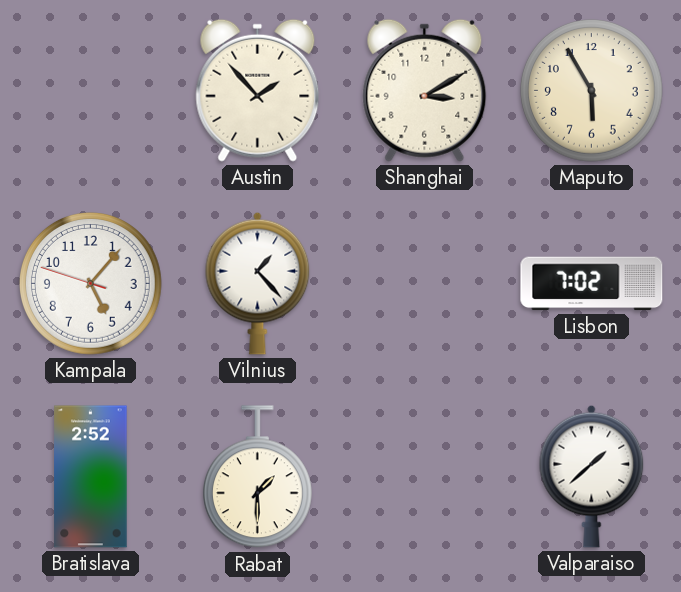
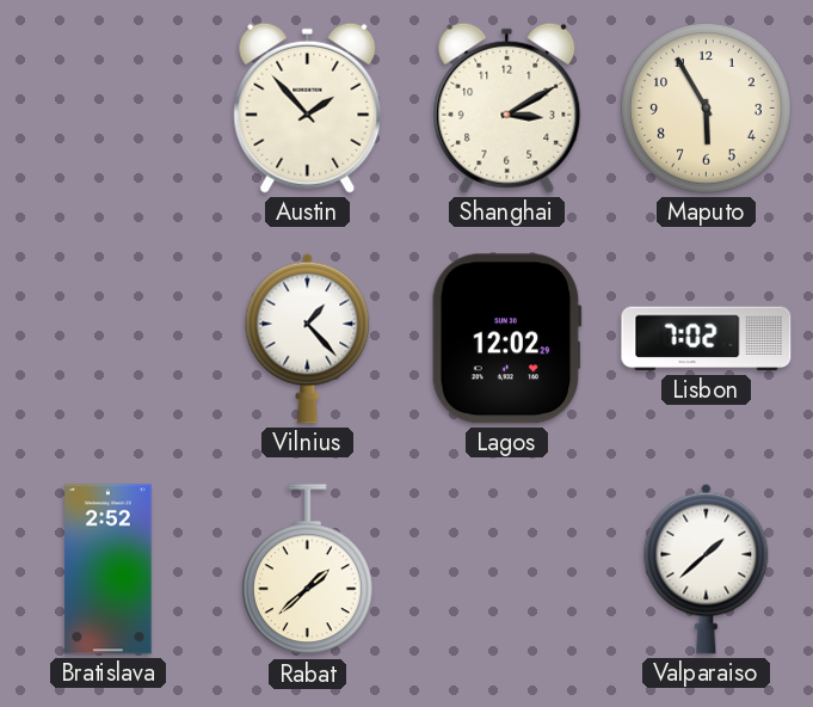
Kampala: 5:06 -> none
Lagos: none -> 12:02
Rabat: 1:30 -> 1:38
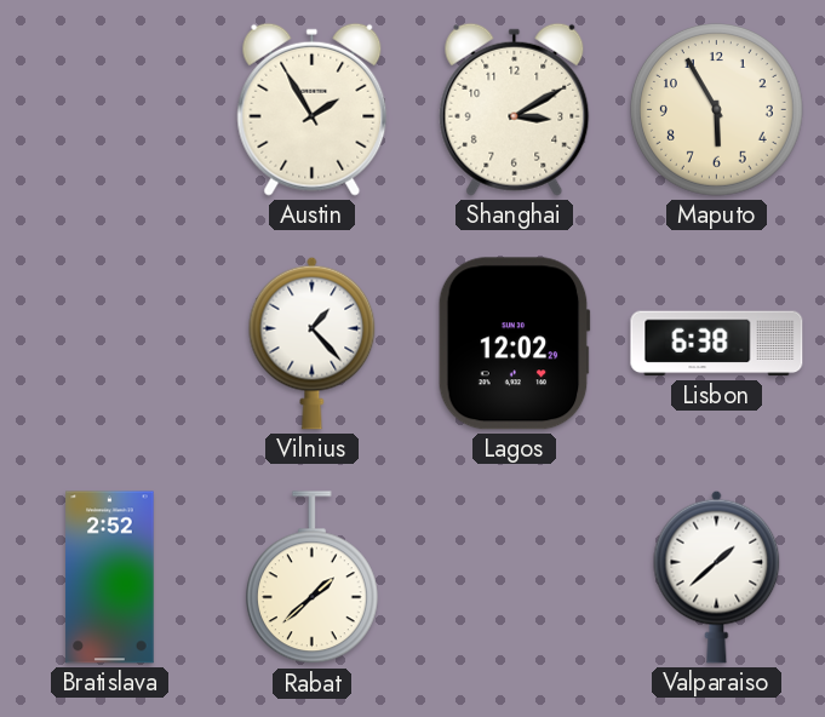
Austin: 1:53 -> 1:55
Lisbon: 7:02 -> 6:38
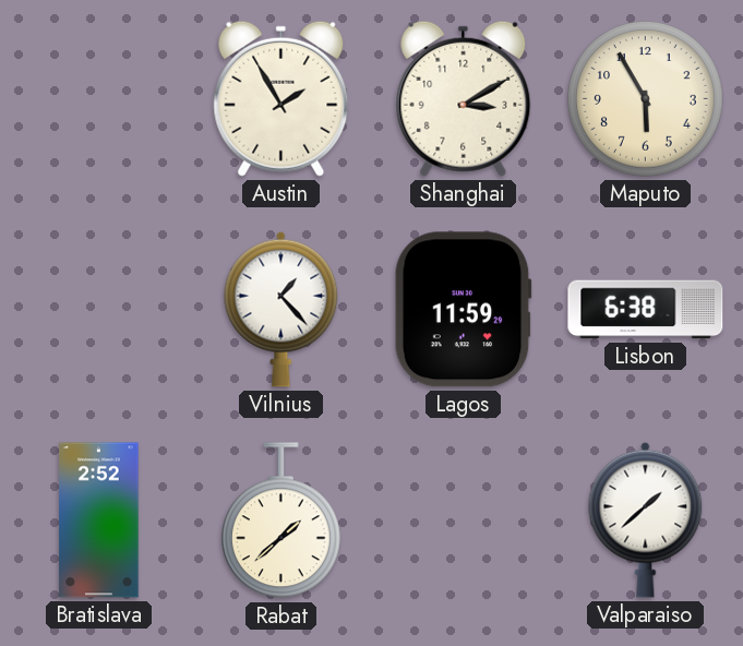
Lagos: 12:02 -> 11:59
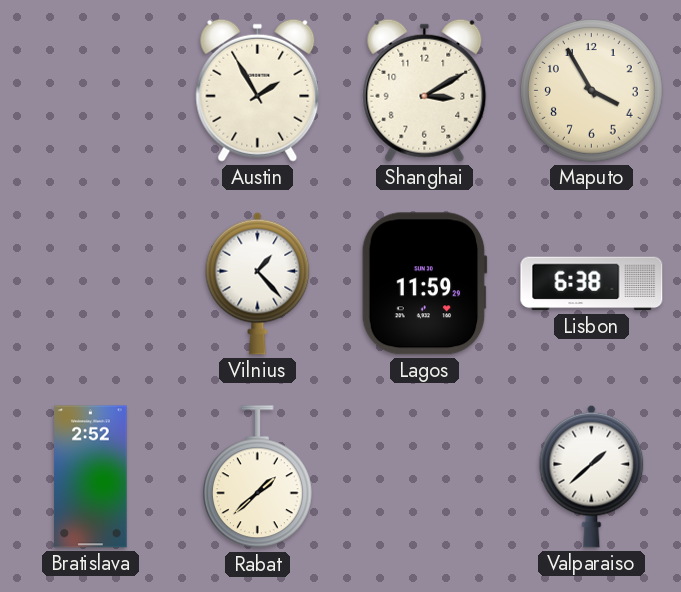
Maputo: 5:55 -> 3:55
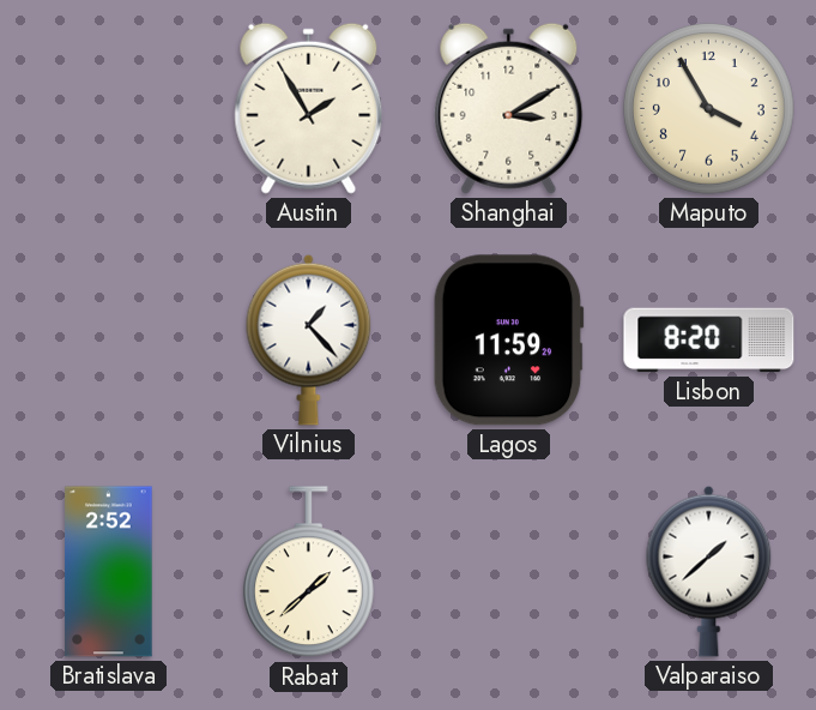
Lisbon: 6:38 -> 8:20
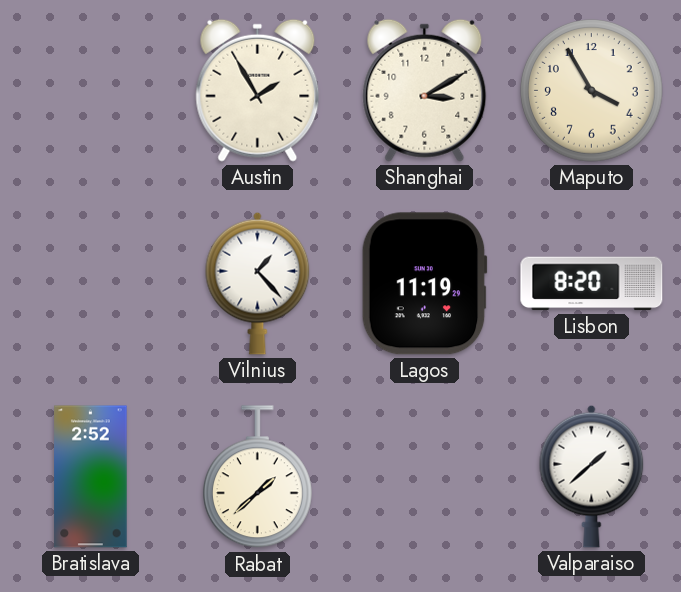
Lagos: 11:59 -> 11:19
